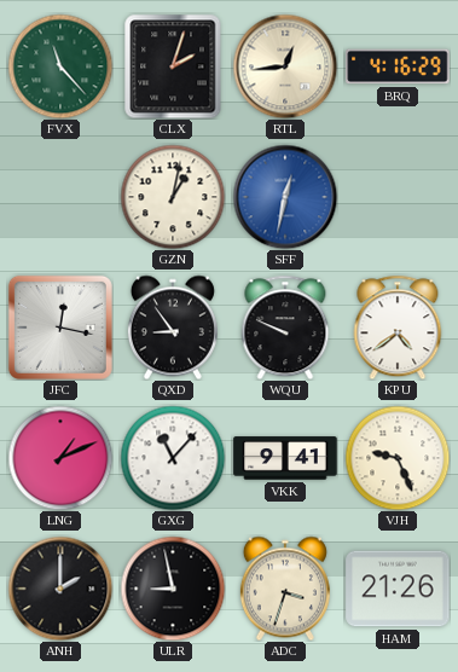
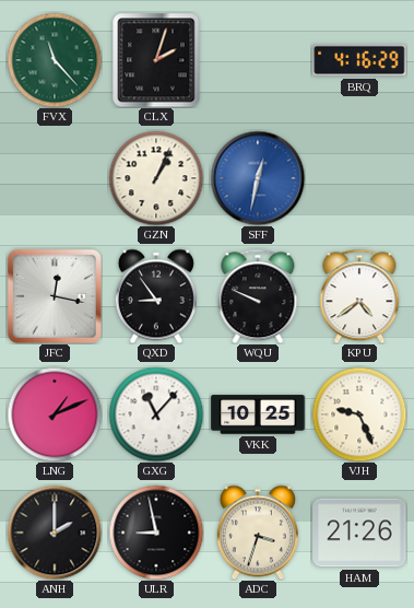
RTL: 12:44 -> none
GZN: 1:02 -> 1:04
VKK: 9:41 -> 10:25
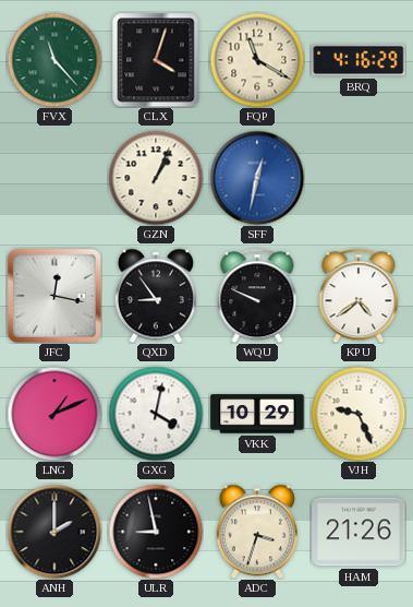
CLX: 2:03 -> 4:03
FQP: none -> 11:20
GXG: 11:07 -> 4:02
VKK: 10:25 -> 10:29
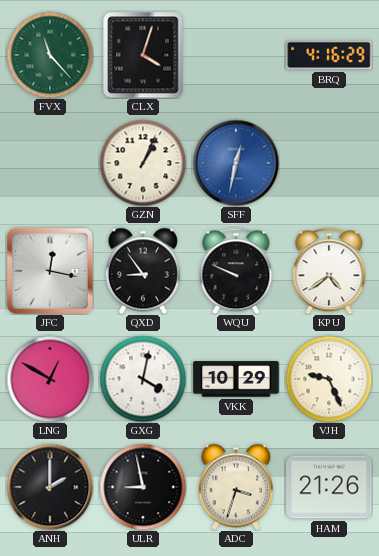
FQP: 11:20 -> none
LNG: 1:11 -> 12:50
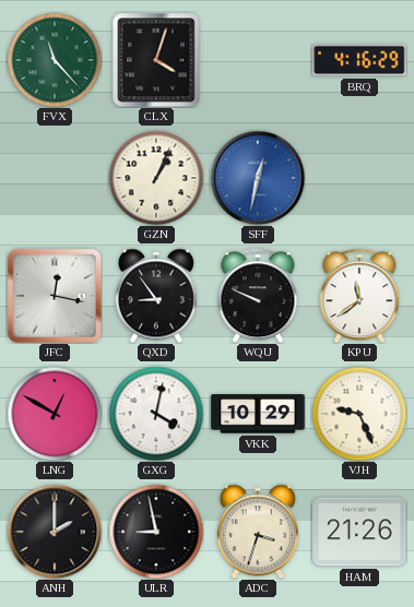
KPU: 4:39 -> 11:39
